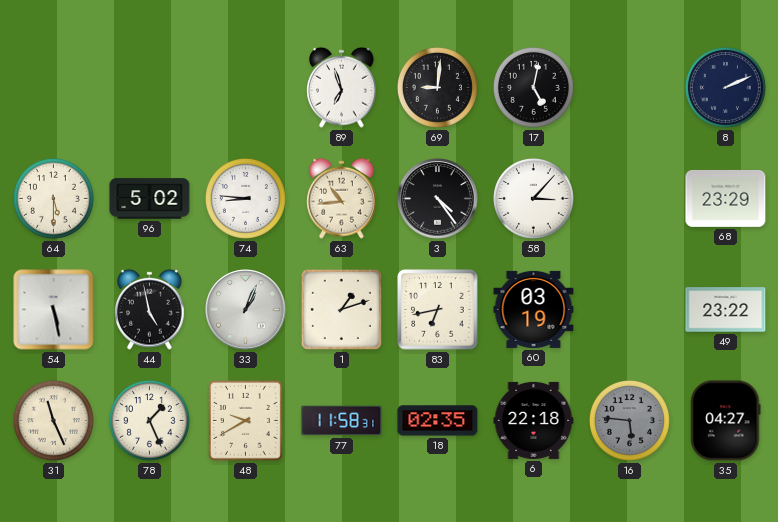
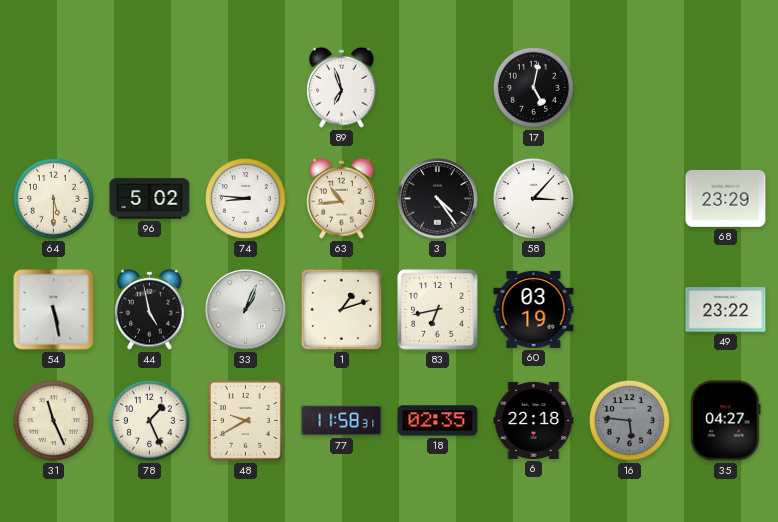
69: 9:01 -> none
8: 2:11 -> none
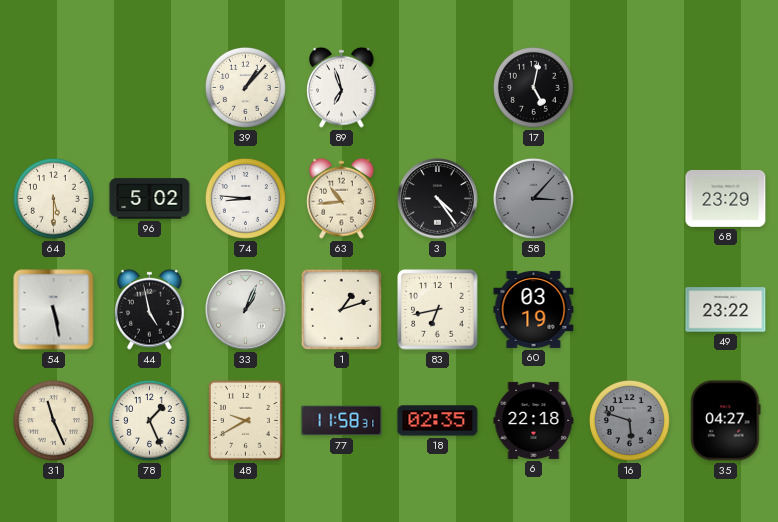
39: none -> 1:07
58 dial: white -> grey
16: 5:46 -> 5:48
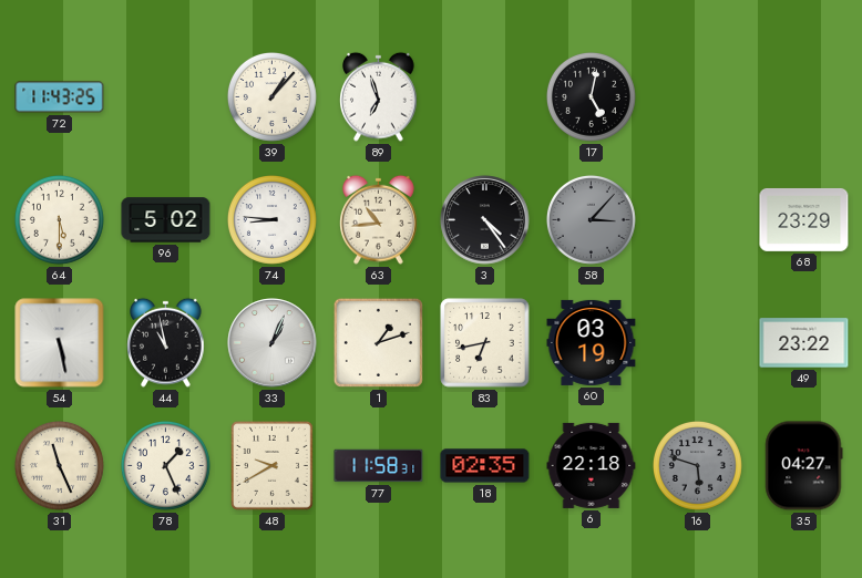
72: none -> 11:43
44: 4:58 -> 10:58
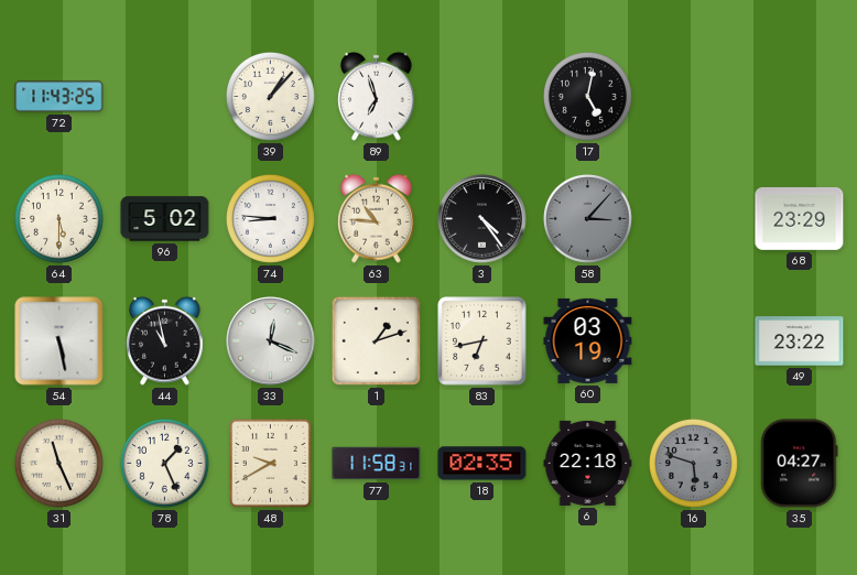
63: 10:44 -> 10:46
33: 1:04 -> 12:19
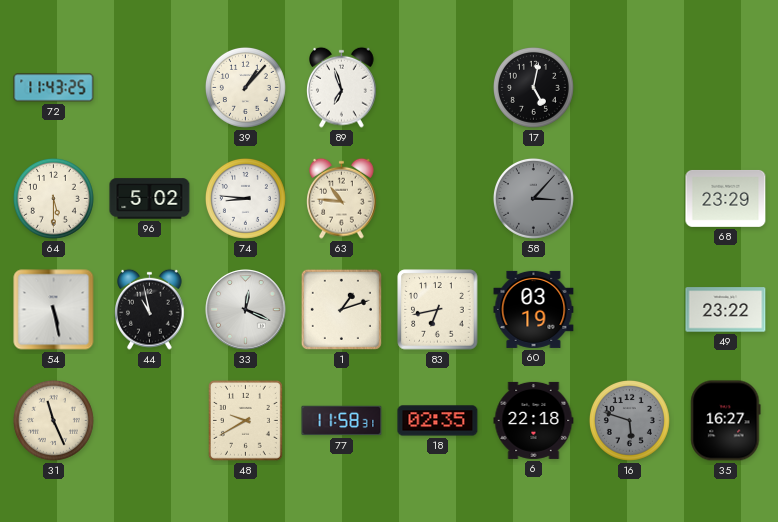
3: 4:24 -> none
78: 1:26 -> none
35: 04:27 -> 16:27
